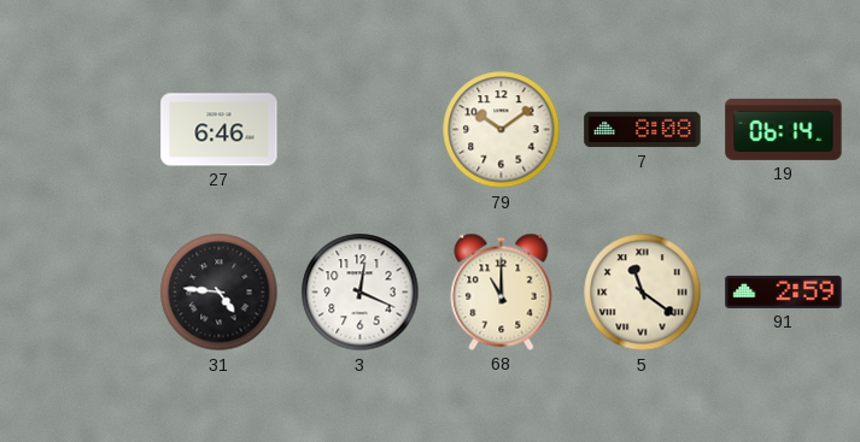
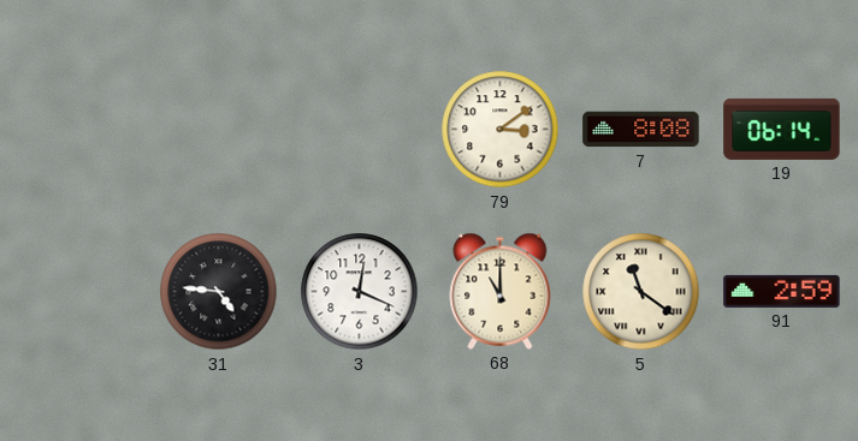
27: 6:46 -> none
79: 10:09 -> 3:09
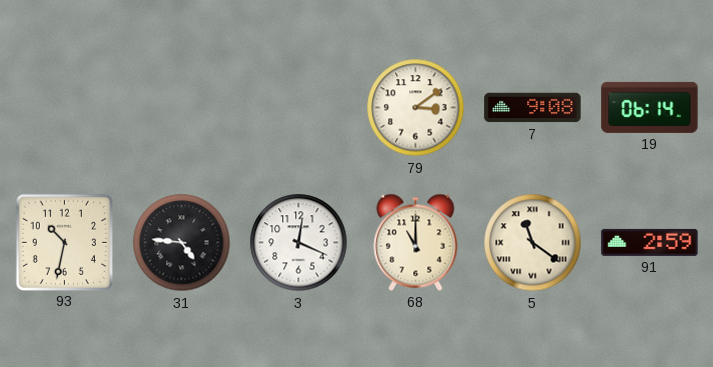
7: 8:08 -> 9:08
93: none -> 10:32
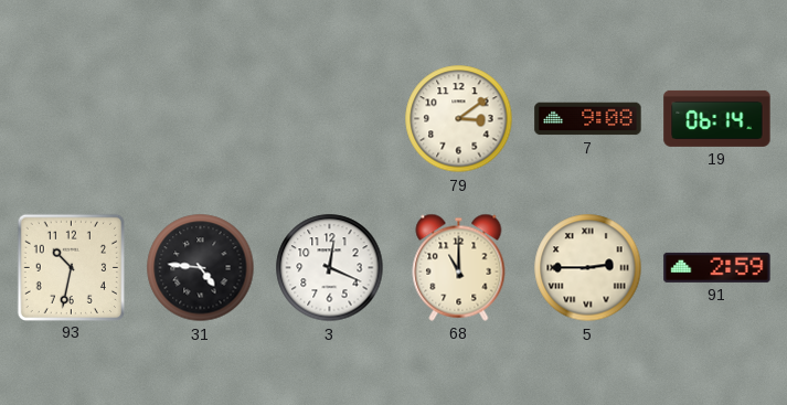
5: 11:21 -> 2:45
